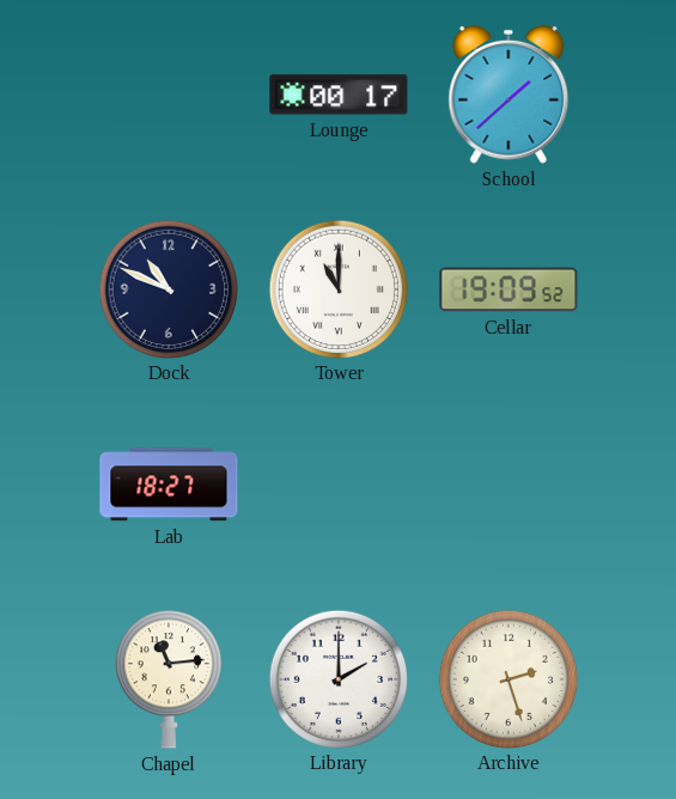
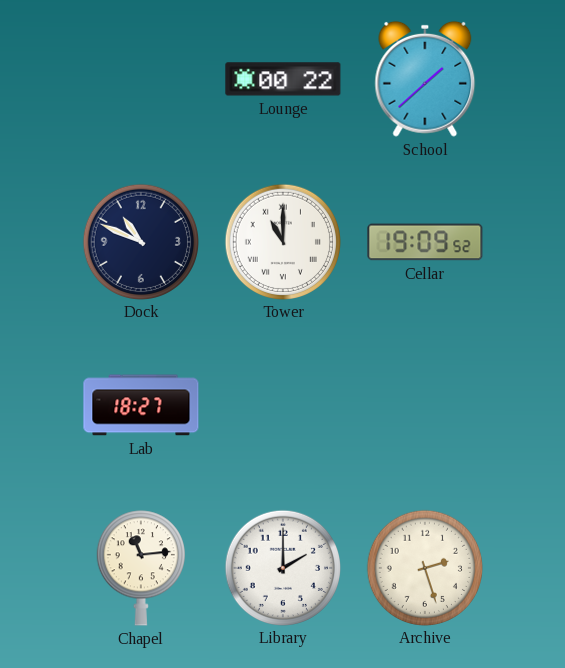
Lounge: 00:17 -> 00:22
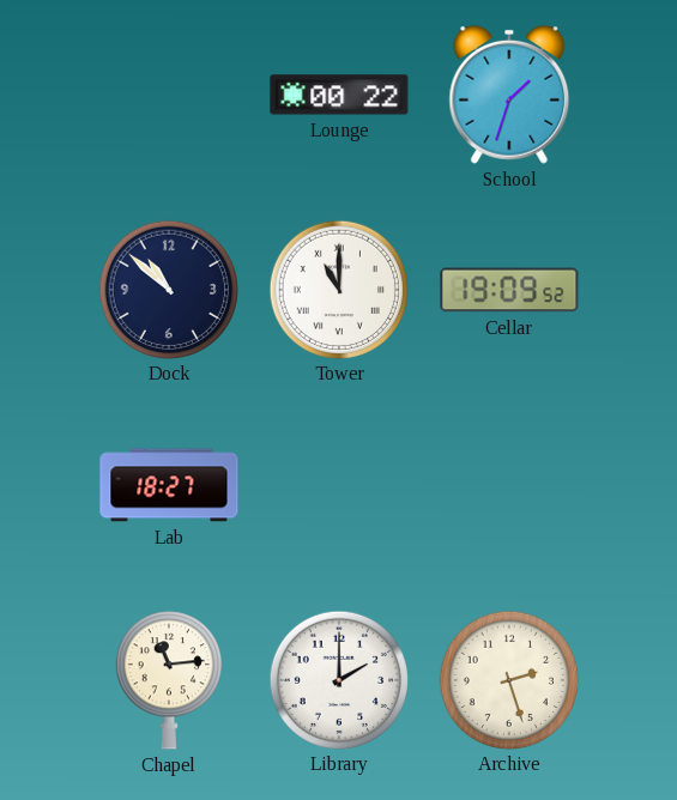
School: 1:38 -> 1:33
Dock: 10:49 -> 10:52
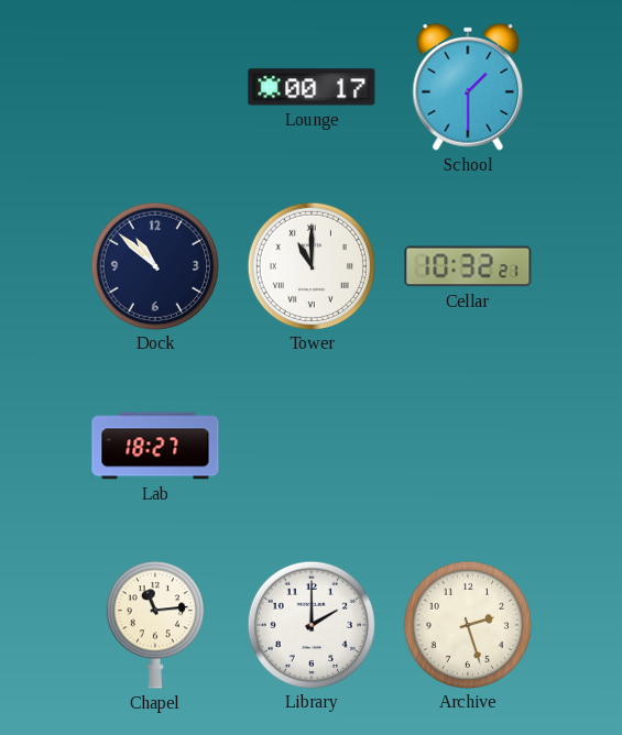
Lounge: 00:22 -> 00:17
School: 1:33 -> 1:30
Cellar: 19:09 -> 10:32
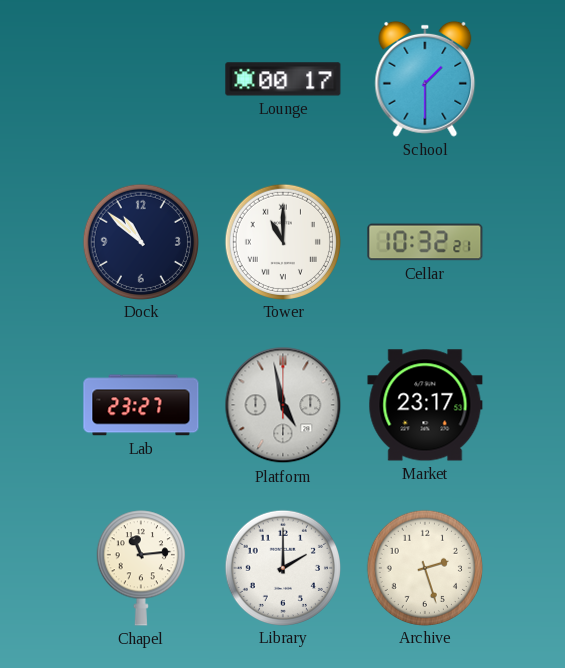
Lab: 18:27 -> 23:27
Platform: none -> 4:58
Market: none -> 23:17
